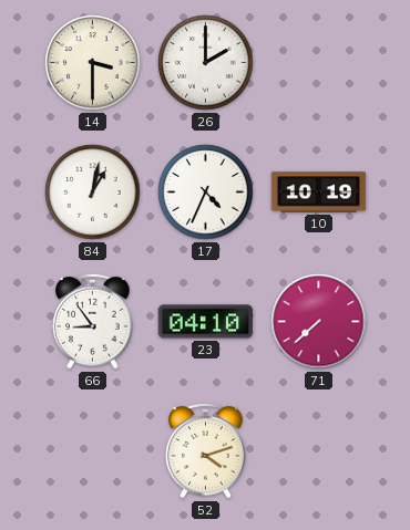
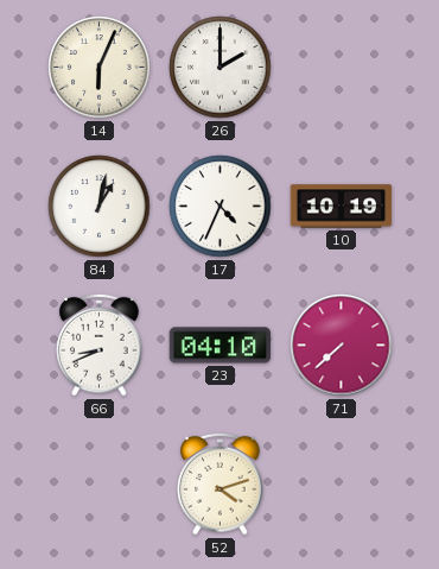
14: 3:30 -> 6:04
66: 8:54 -> 8:41
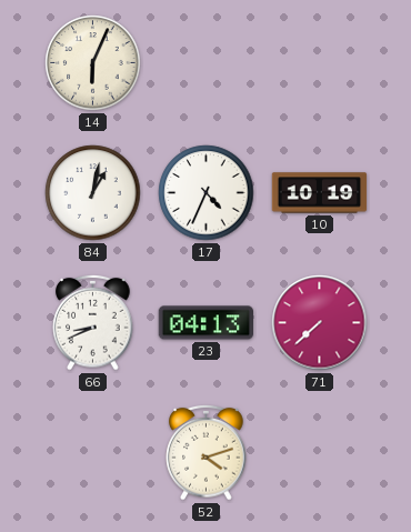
26: 2:00 -> none
23: 04:10 -> 04:13
